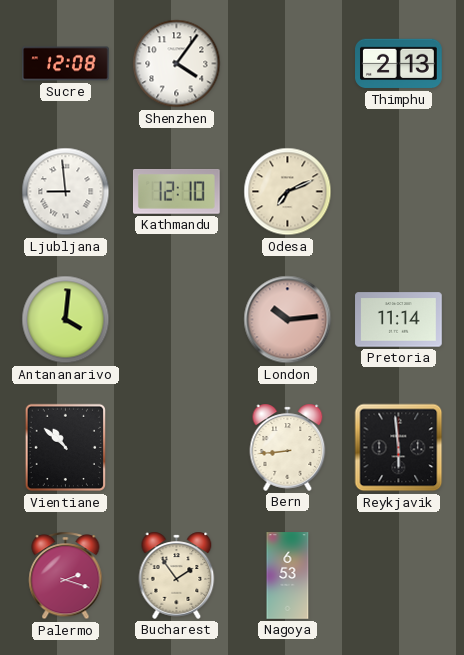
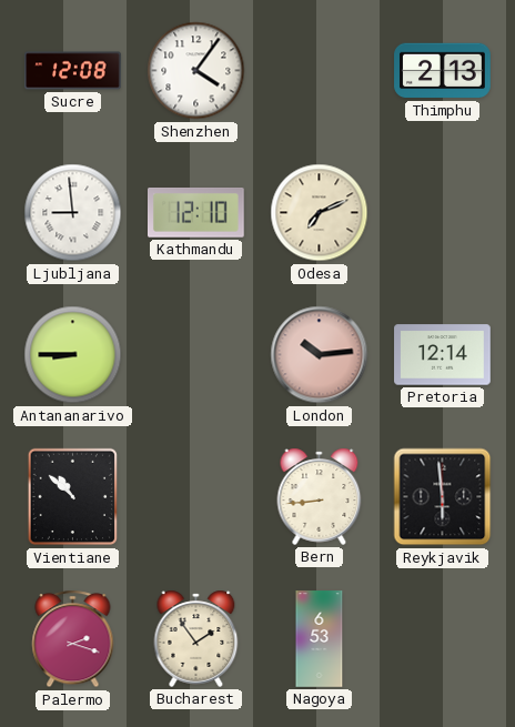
Antananarivo: 4:01 -> 8:45
Pretoria: 11:14 -> 12:14
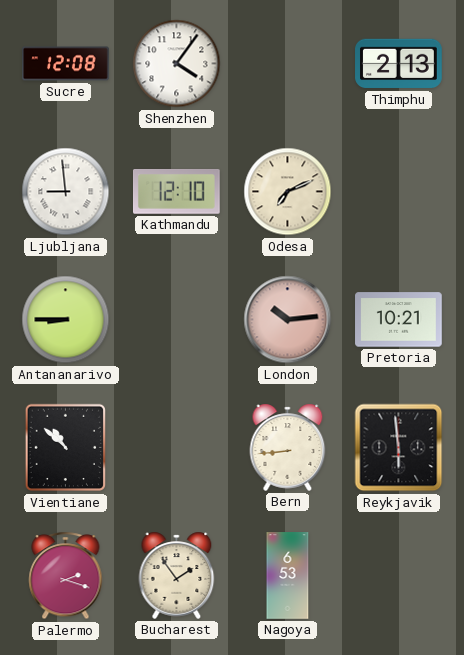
Pretoria: 12:14 -> 10:21
